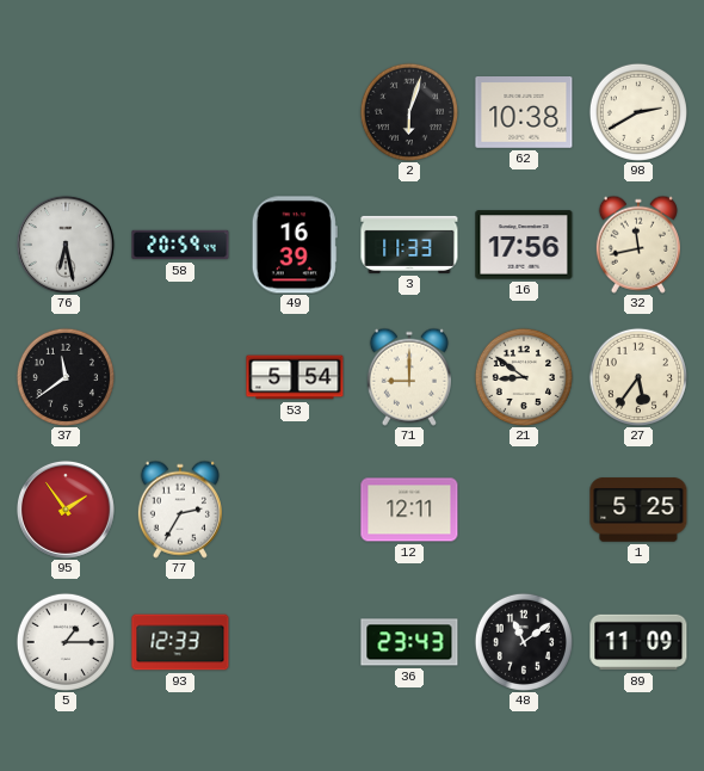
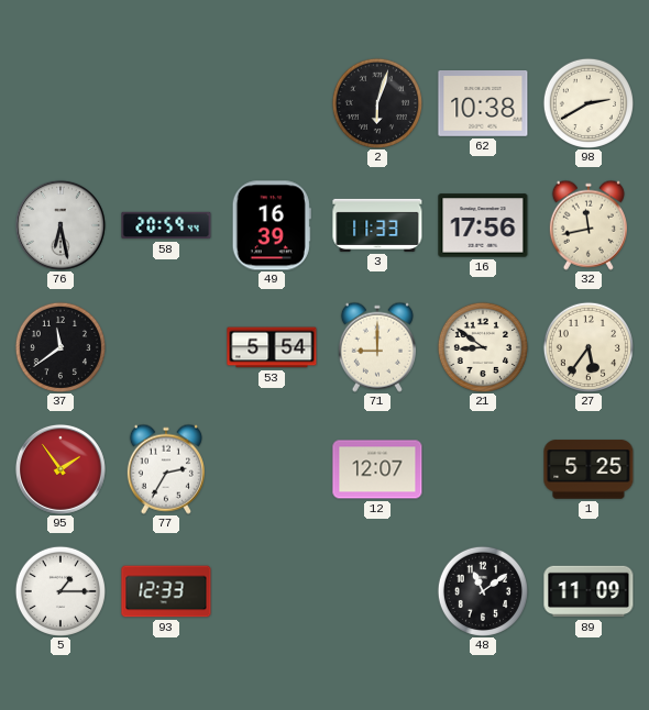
12: 12:11 -> 12:07
36: 23:43 -> none
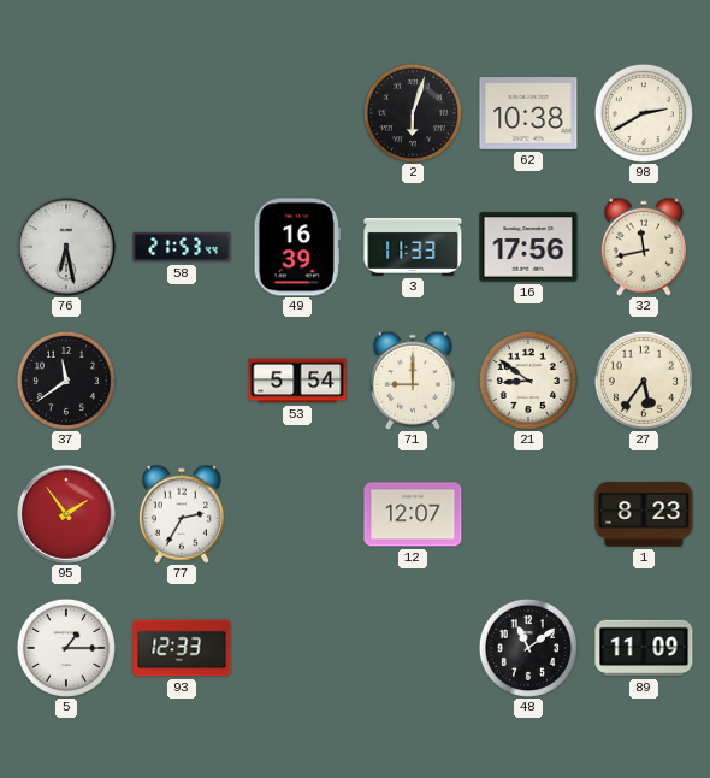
58: 20:59 -> 21:53
1: 5:25 -> 8:23
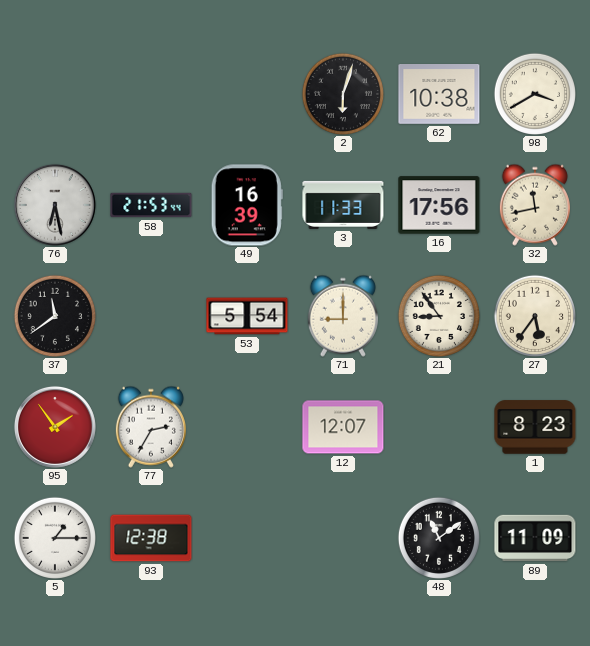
98: 2:40 -> 3:40
21: 8:51 -> 8:54
93: 12:33 -> 12:38
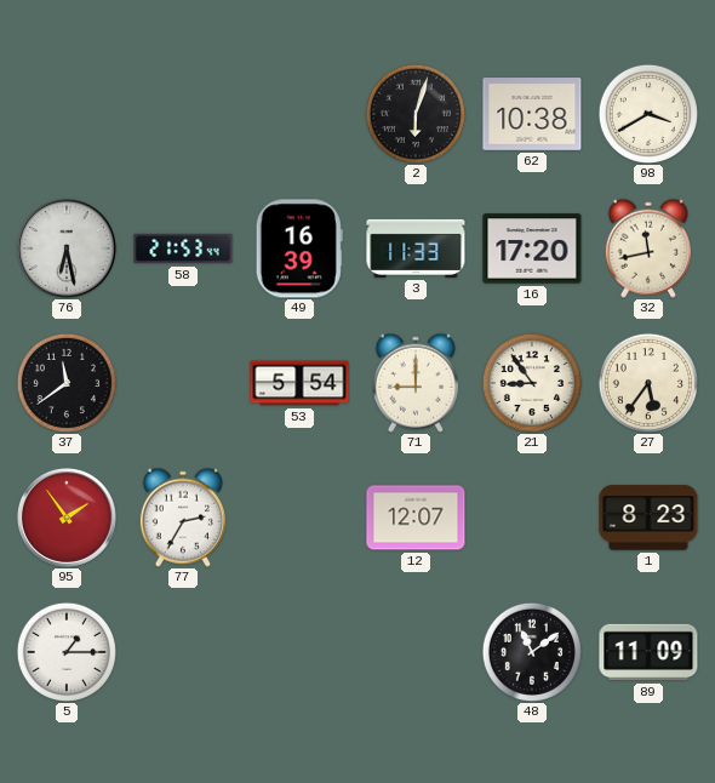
16: 17:56 -> 17:20
93: 12:38 -> none
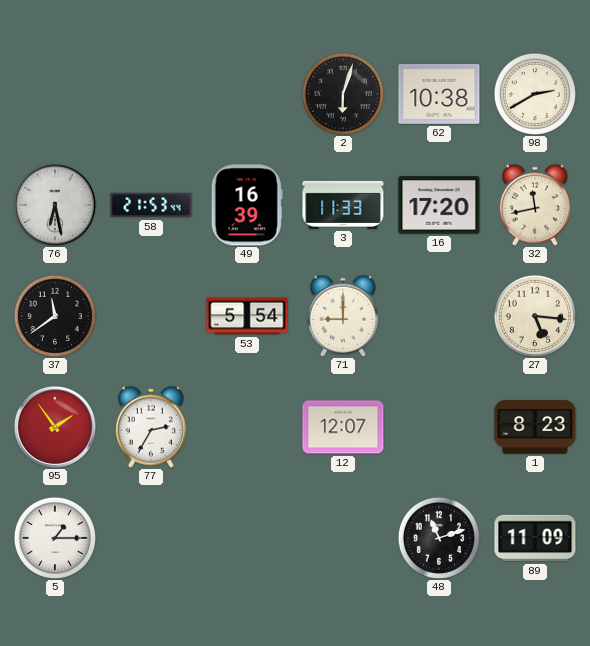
98: 3:40 -> 2:40
21: 8:54 -> none
27: 5:36 -> 5:16
48: 11:09 -> 11:12
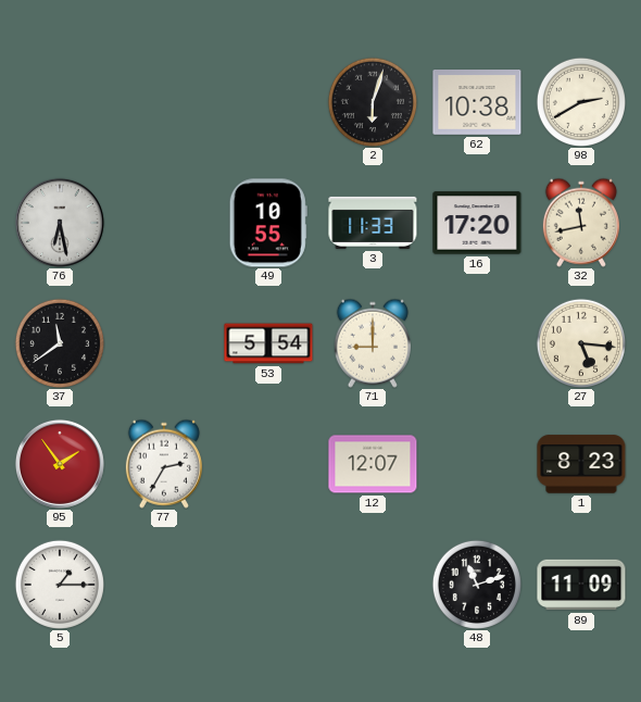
58: 21:53 -> none
49: 16:39 -> 10:55
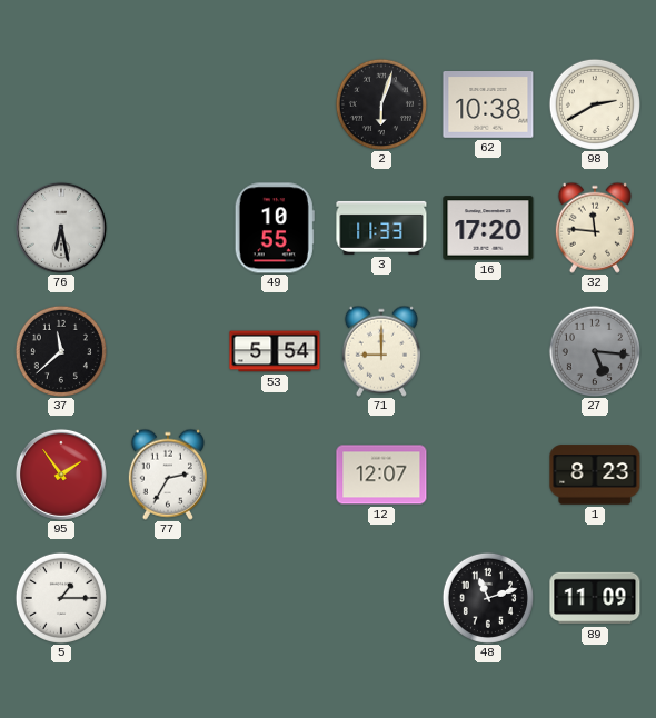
32: 11:43 -> 11:46
37: 11:39 -> 11:38
27 dial: cream -> grey
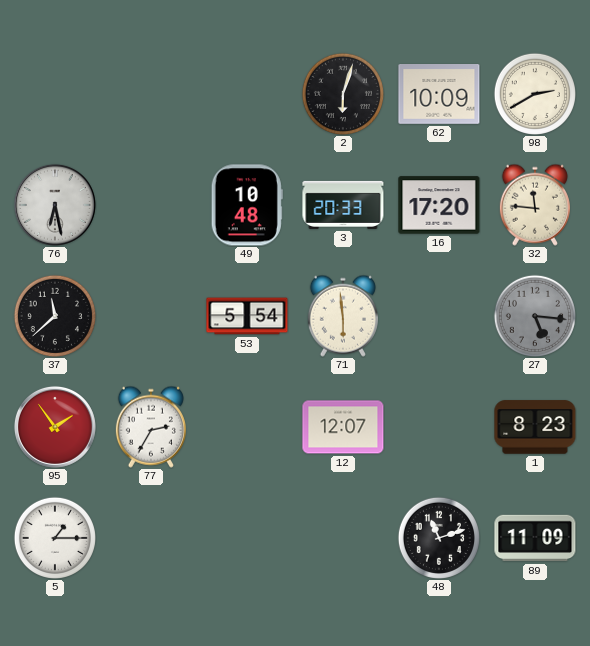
62: 10:38 -> 10:09
49: 10:55 -> 10:48
3: 11:33 -> 20:33
71: 9:00 -> 5:59
